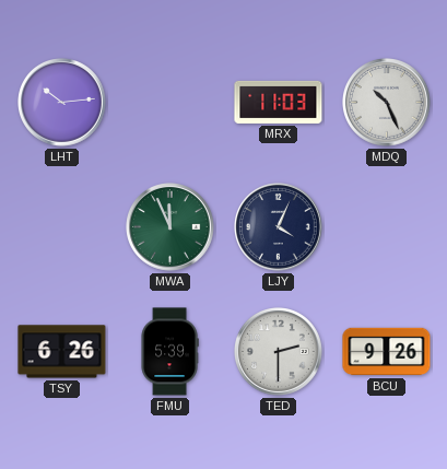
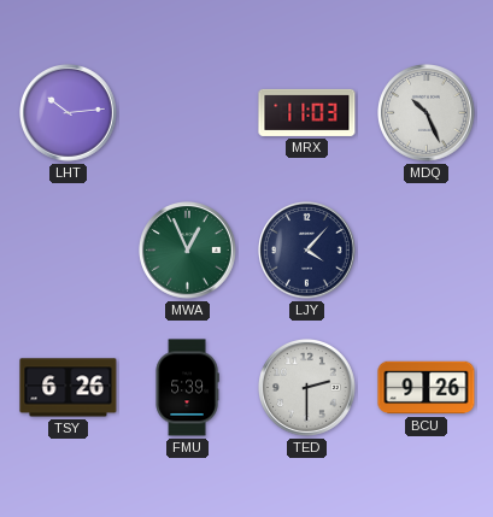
MWA: 11:56 -> 12:56
LJY: 4:04 -> 4:07
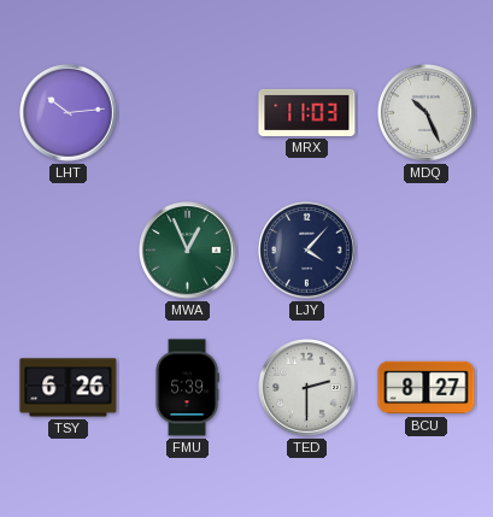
BCU: 9:26 -> 8:27
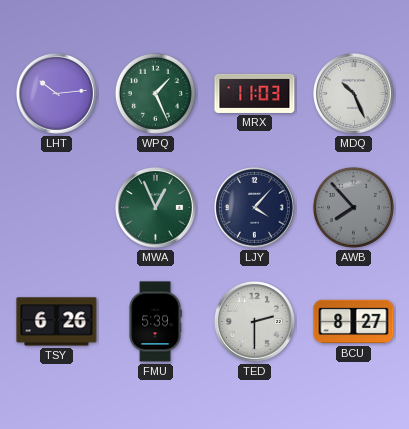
WPQ: none -> 1:26
AWB: none -> 7:53
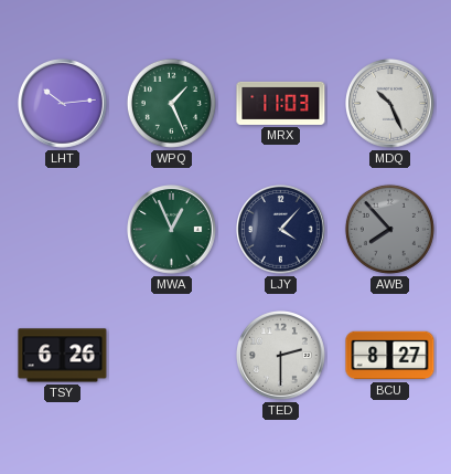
FMU: 5:39 -> none
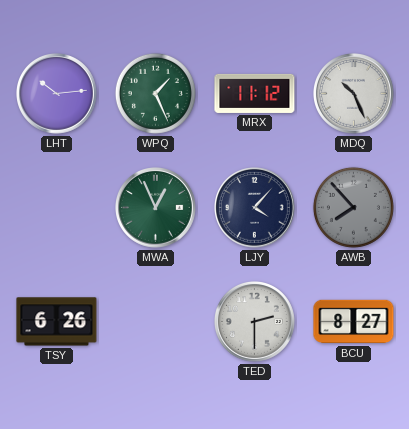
MRX: 11:03 -> 11:12
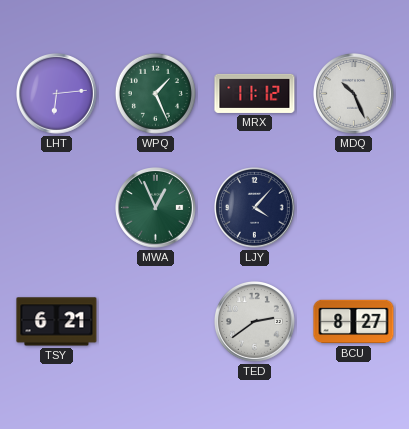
LHT: 10:14 -> 6:14
AWB: 7:53 -> none
TSY: 6:26 -> 6:21
TED: 2:30 -> 2:39
